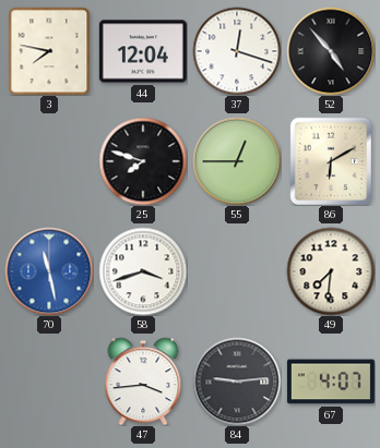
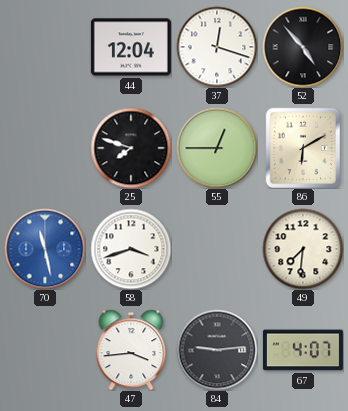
3: 7:47 -> none
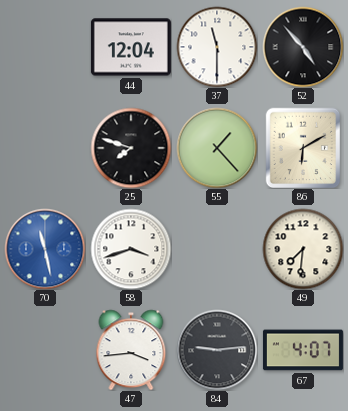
37: 12:18 -> 11:30
55: 12:45 -> 1:23
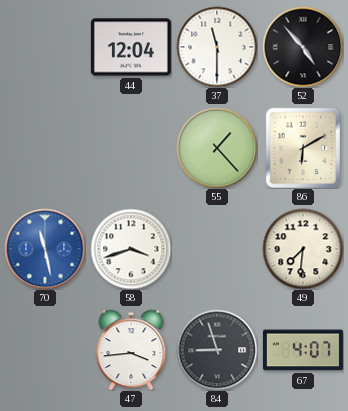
25: 7:48 -> none
84: 9:14 -> 8:57
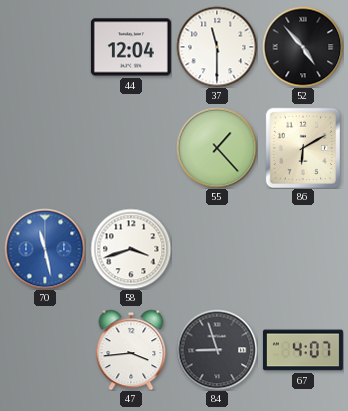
49: 7:31 -> none
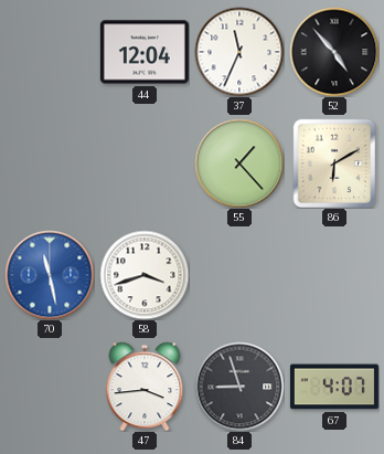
37: 11:30 -> 11:34
